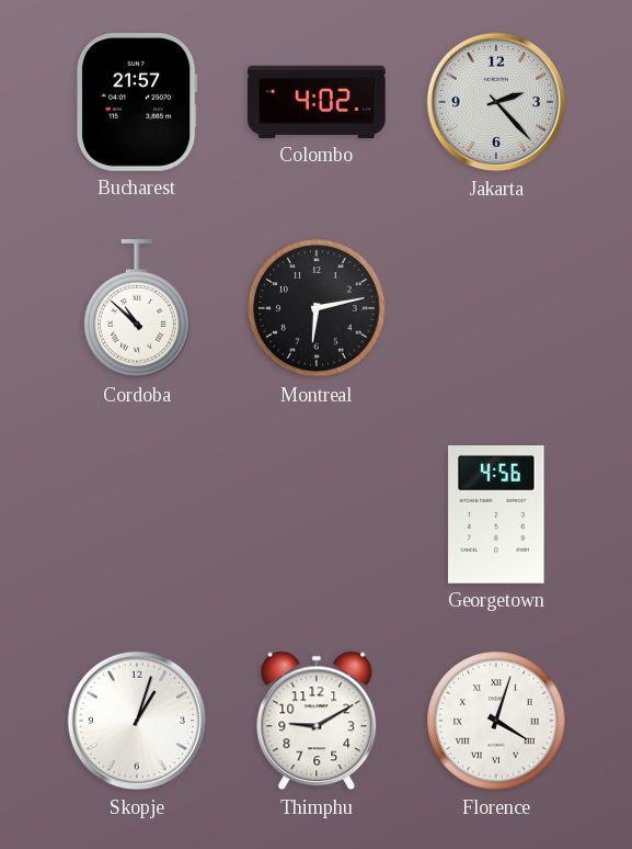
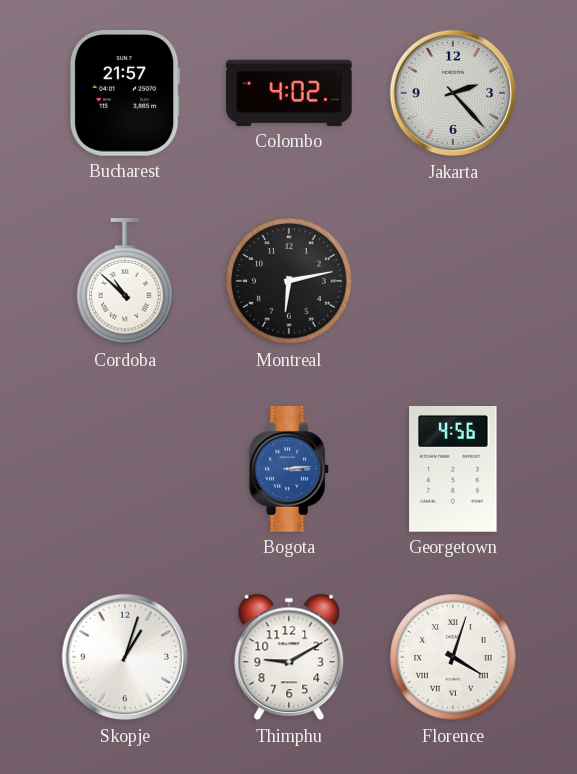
Bogota: none -> 3:14
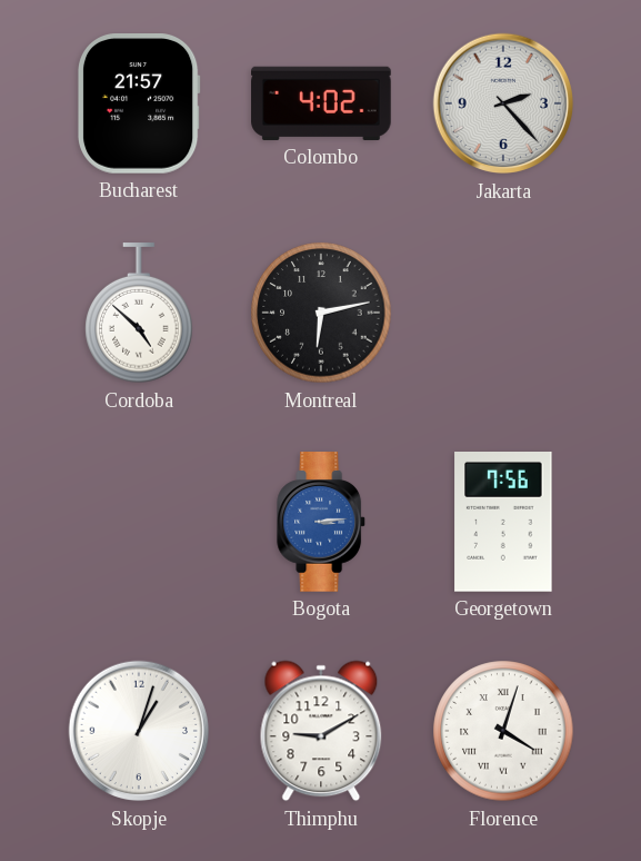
Cordoba: 10:52 -> 4:52
Georgetown: 4:56 -> 7:56
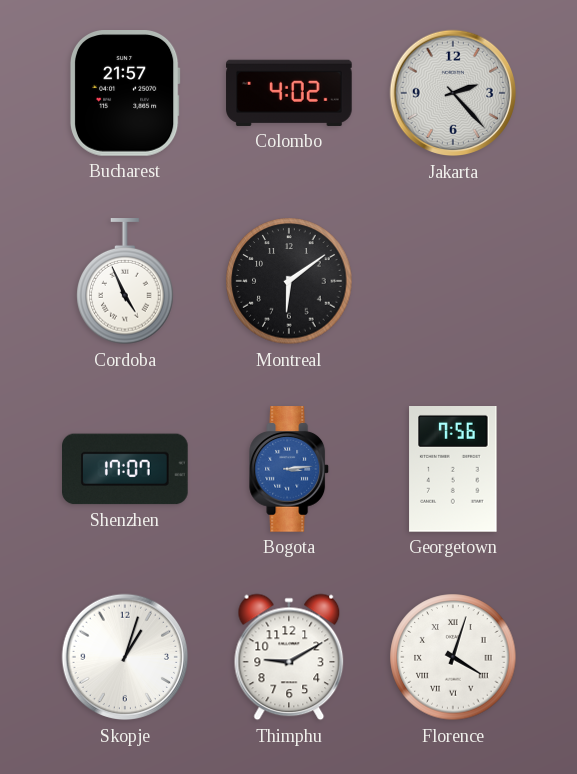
Cordoba: 4:52 -> 4:56
Montreal: 6:13 -> 6:09
Shenzhen: none -> 17:07
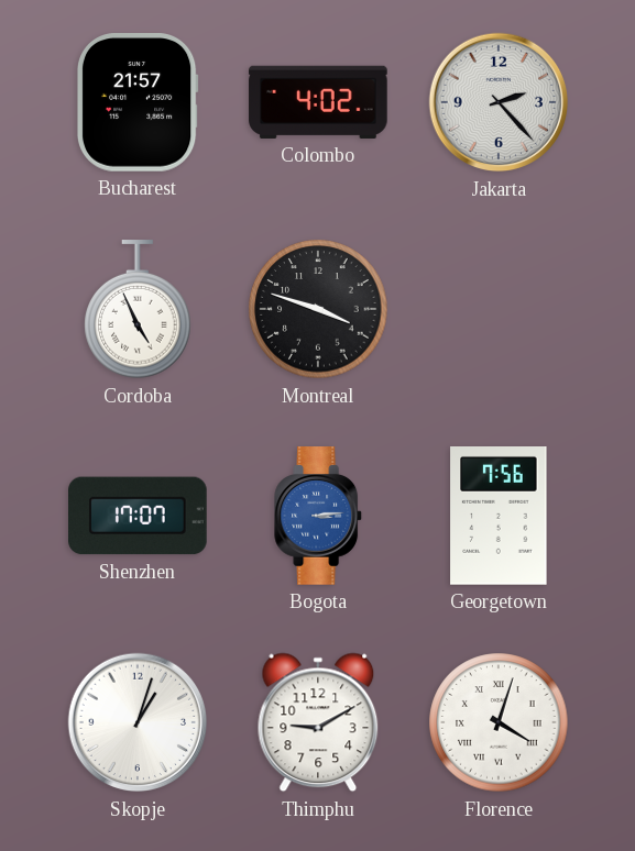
Montreal: 6:09 -> 3:48
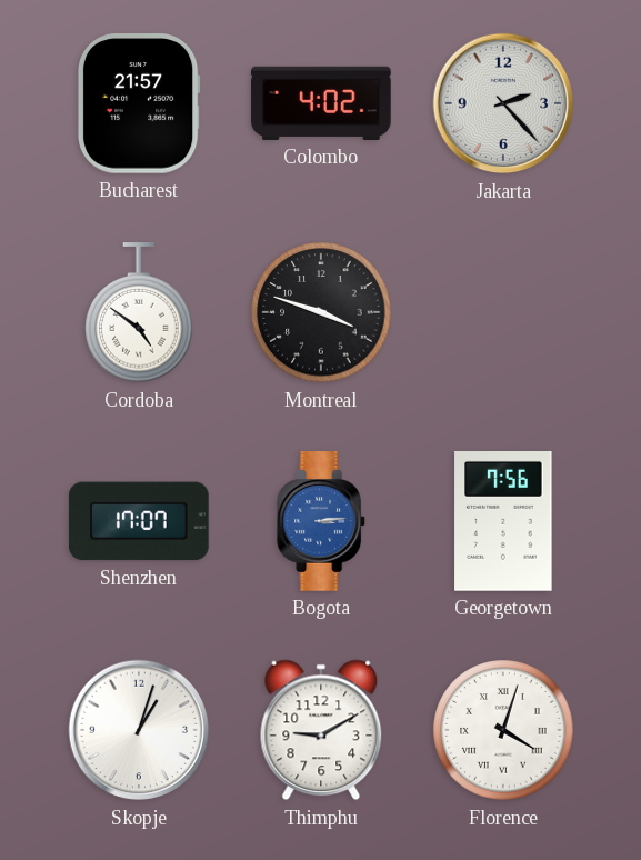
Cordoba: 4:56 -> 4:51
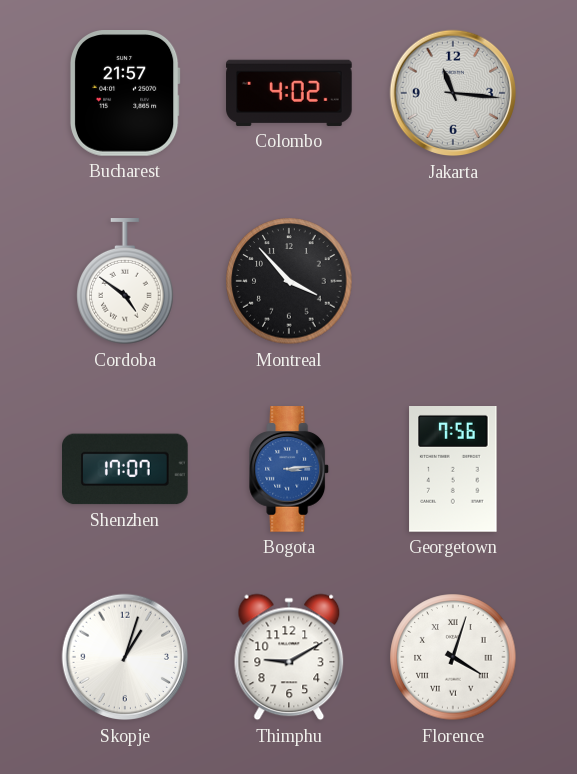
Jakarta: 2:23 -> 11:16
Montreal: 3:48 -> 3:53
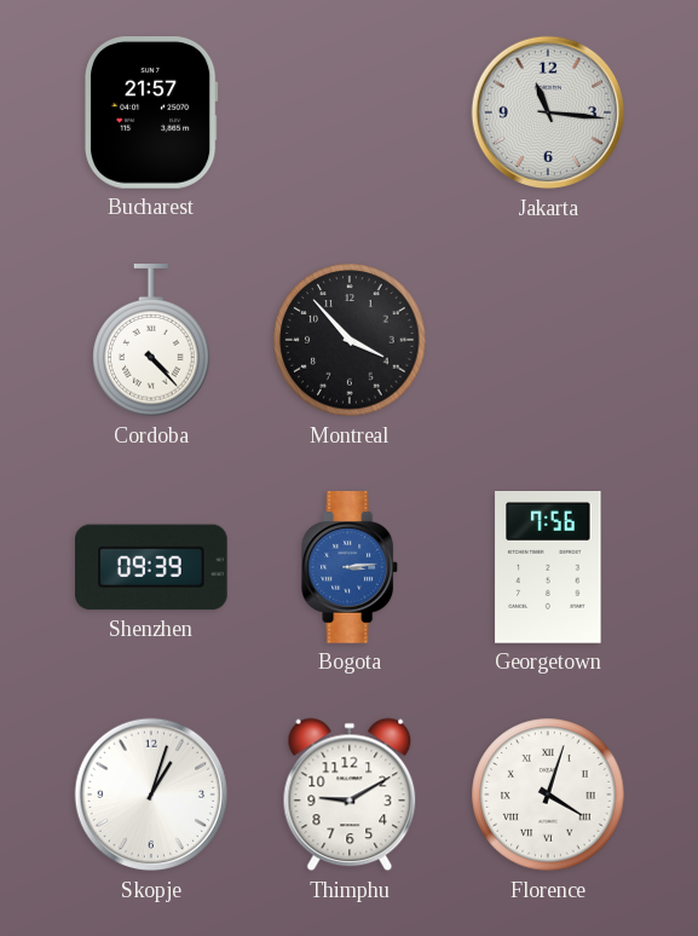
Colombo: 4:02 -> none
Cordoba: 4:51 -> 4:23
Shenzhen: 17:07 -> 09:39
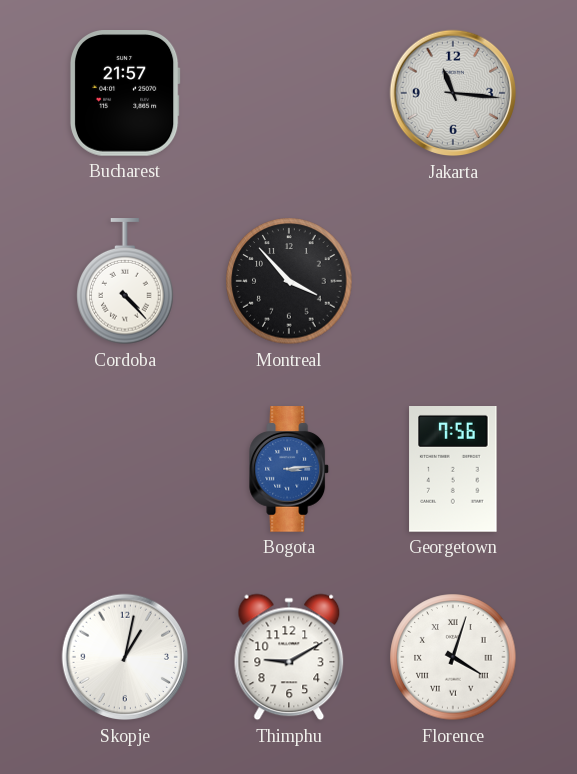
Shenzhen: 09:39 -> none
Skopje: 1:03 -> 1:02
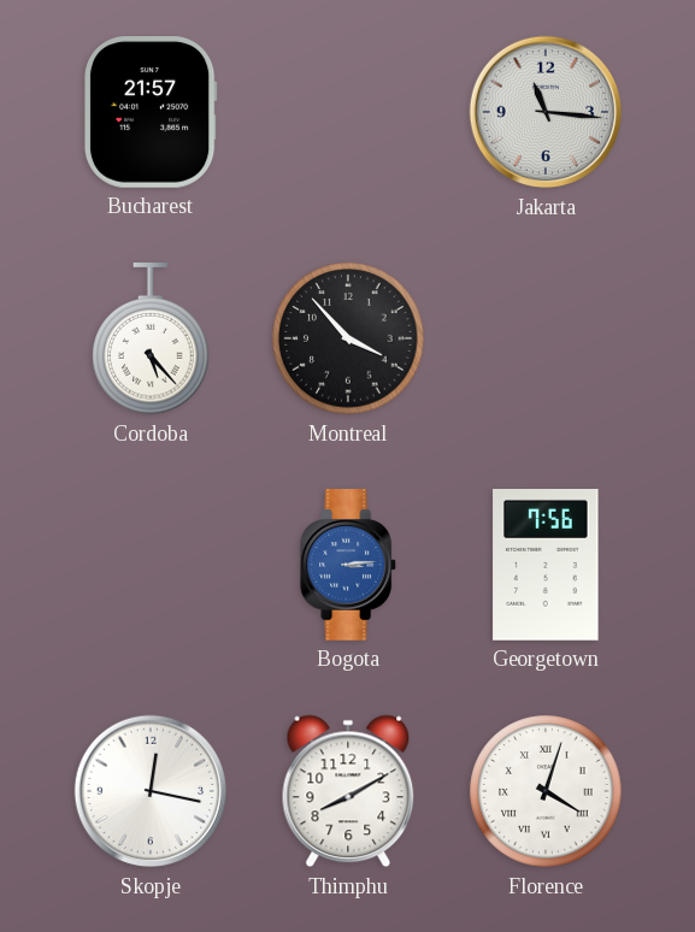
Cordoba: 4:23 -> 5:23
Skopje: 1:02 -> 12:17
Thimphu: 9:10 -> 8:10
